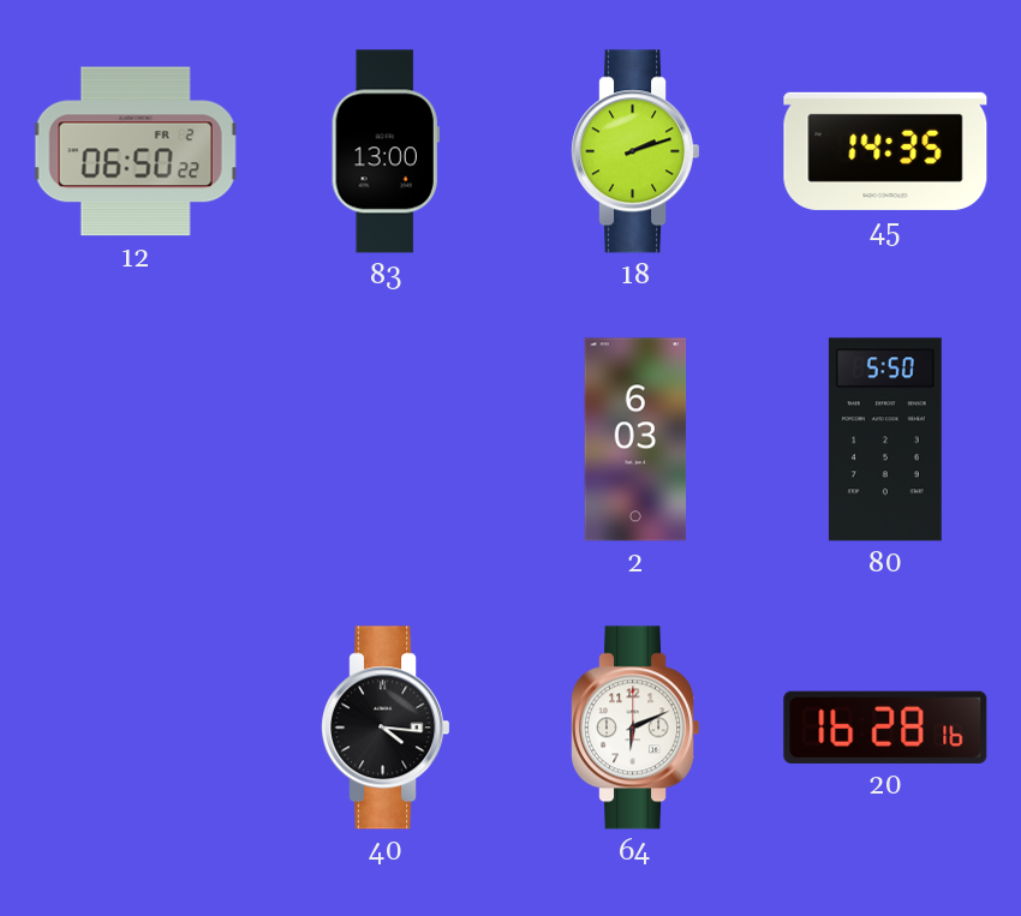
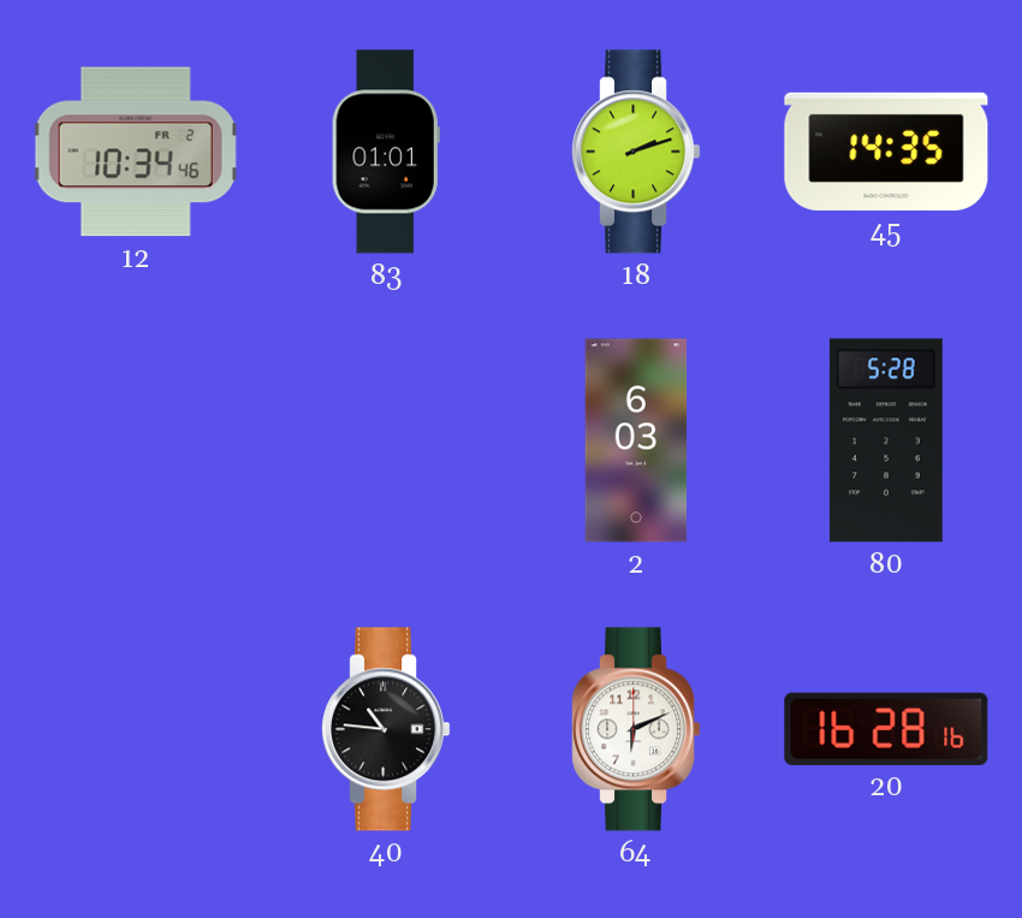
12: 06:50 -> 10:34
83: 13:00 -> 01:01
80: 5:50 -> 5:28
40: 4:16 -> 10:46
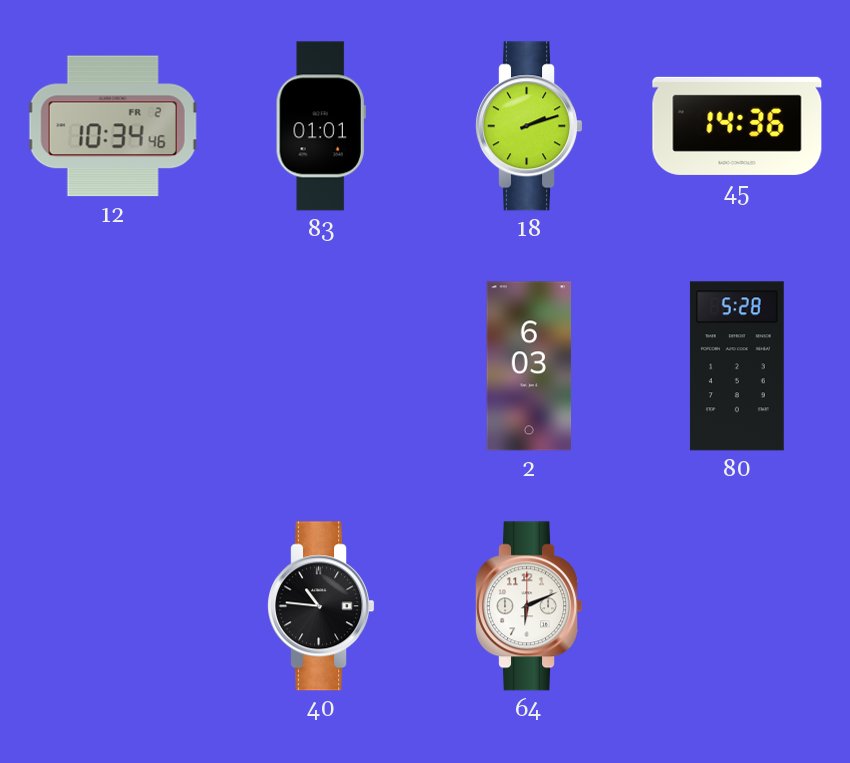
45: 14:35 -> 14:36
20: 16:28 -> none
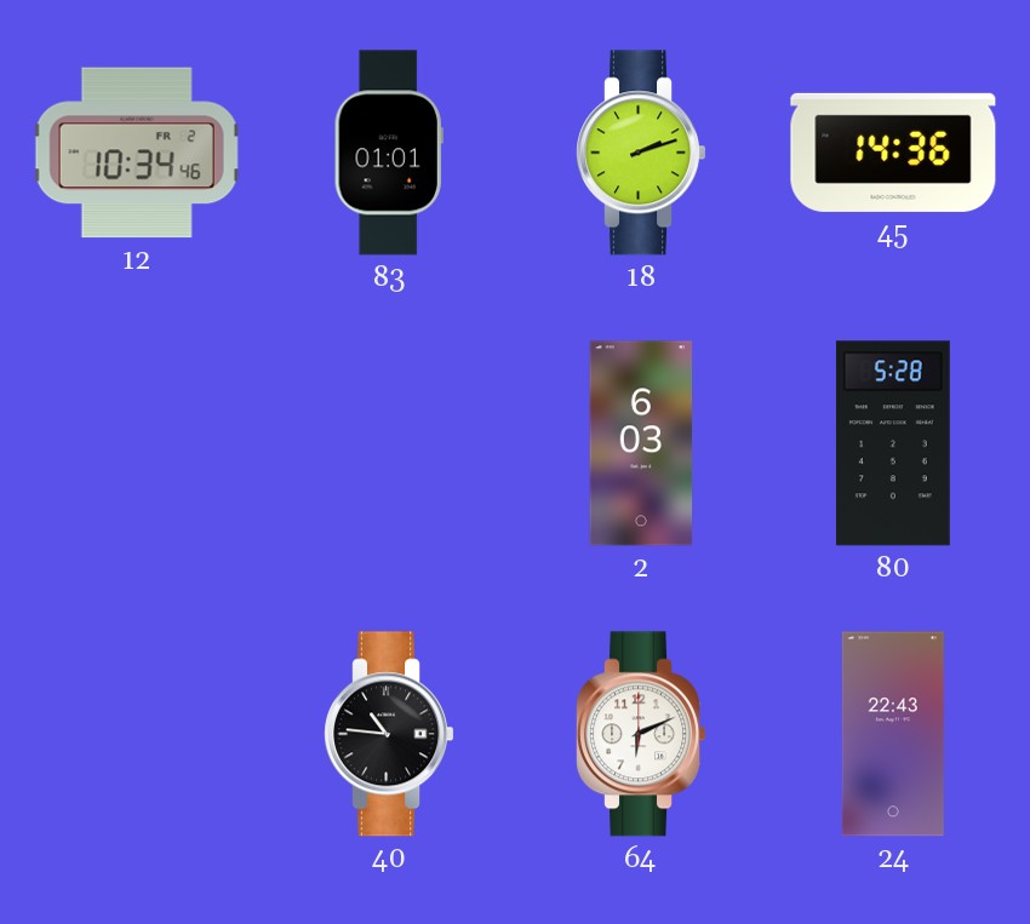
24: none -> 22:43
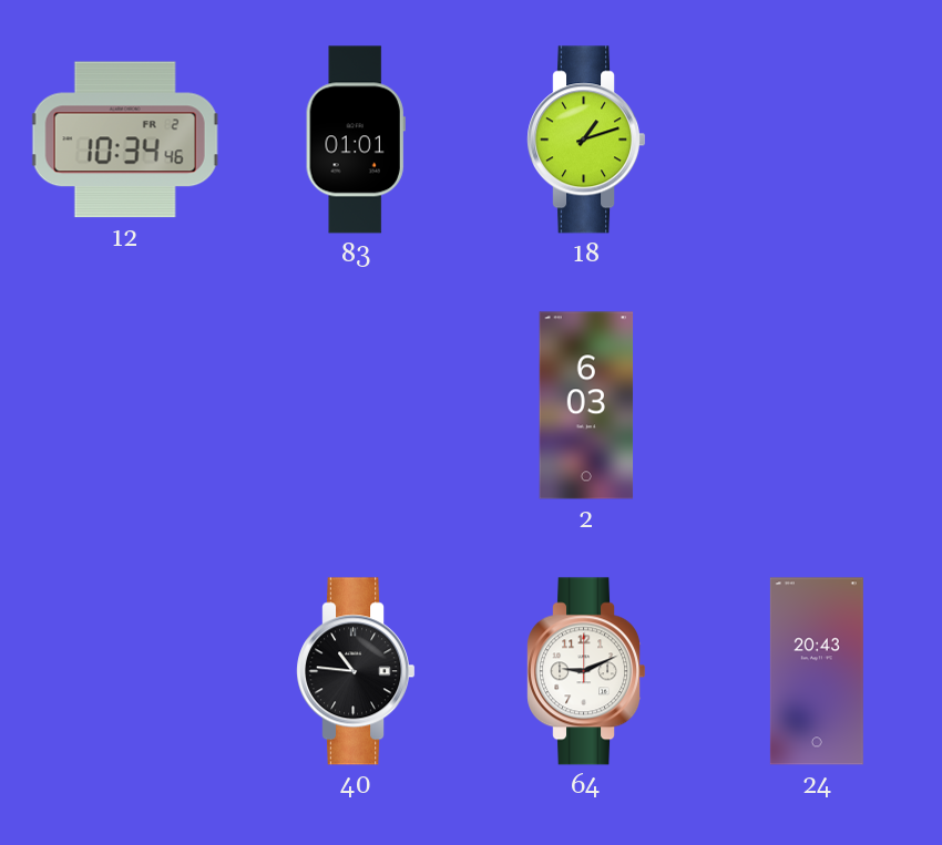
18: 2:12 -> 1:12
45: 14:36 -> none
80: 5:28 -> none
64: 6:11 -> 9:11
24: 22:43 -> 20:43
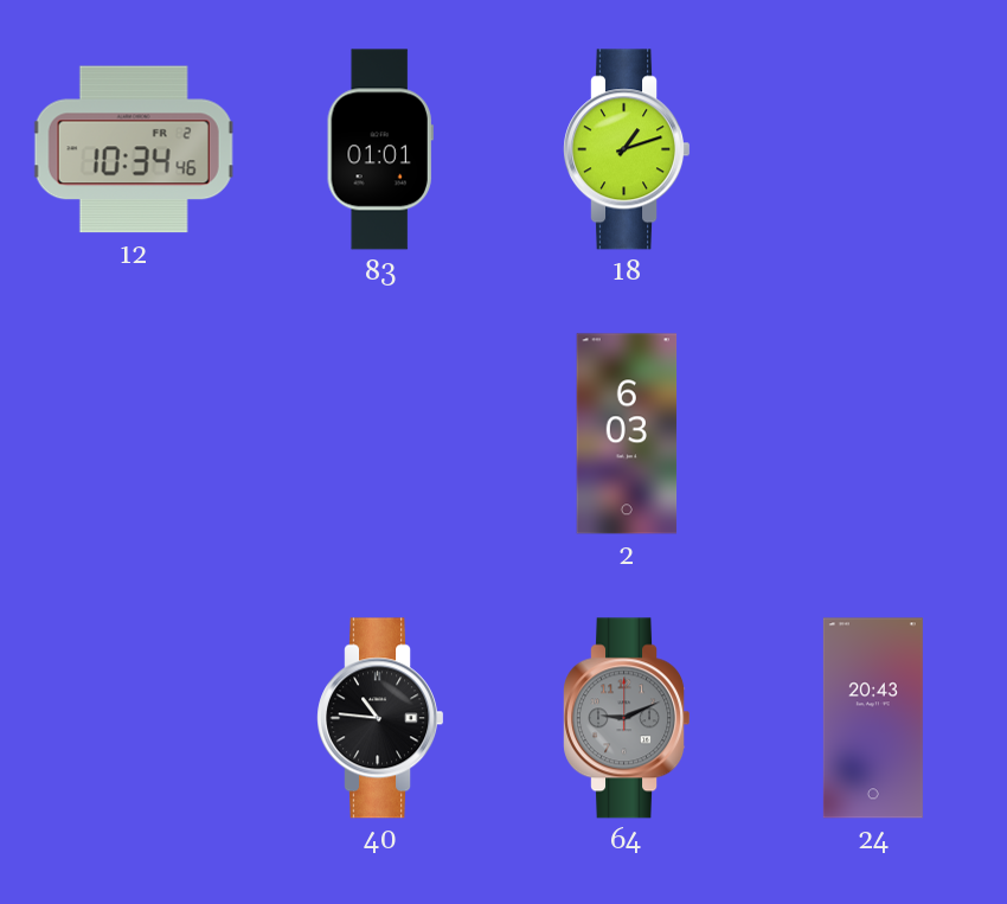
64 dial: white -> grey
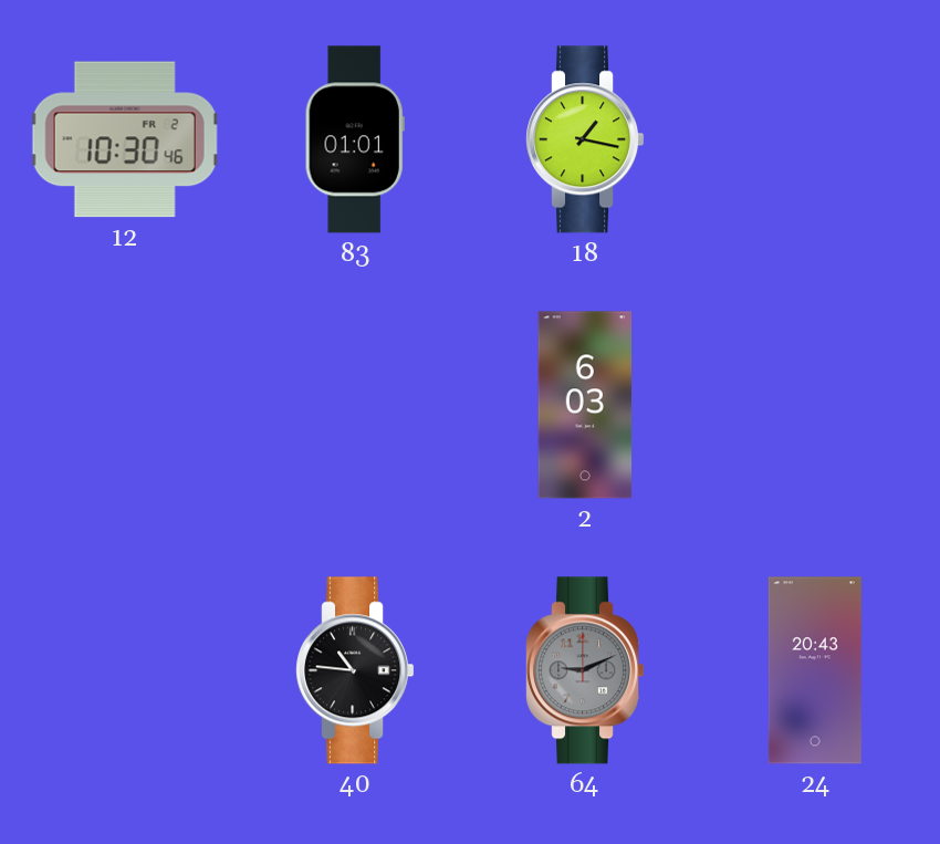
12: 10:34 -> 10:30
18: 1:12 -> 1:17
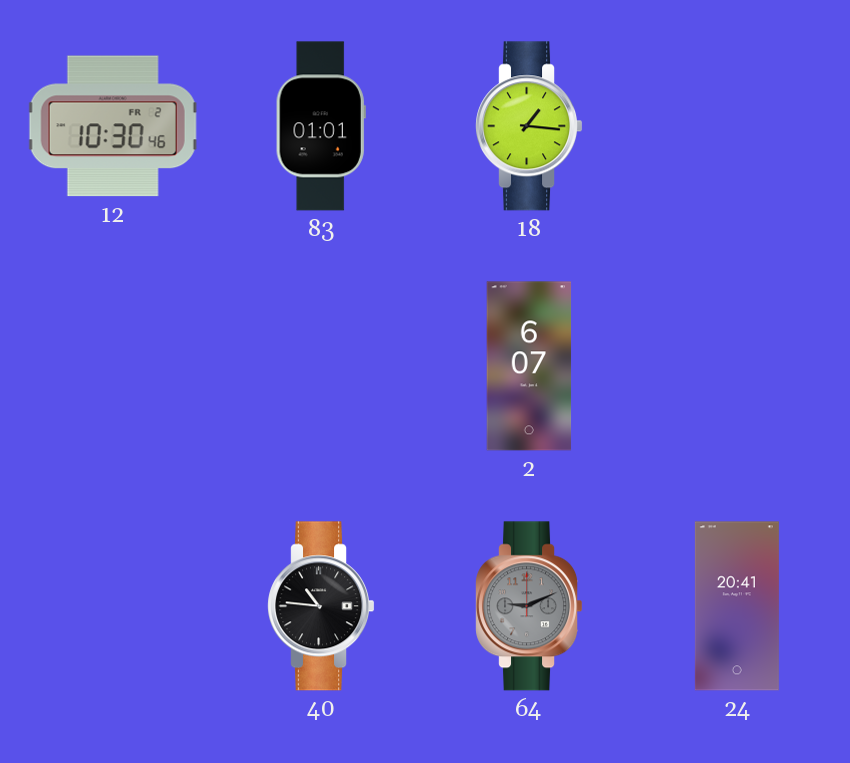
18: 1:17 -> 1:16
2: 6:03 -> 6:07
24: 20:43 -> 20:41
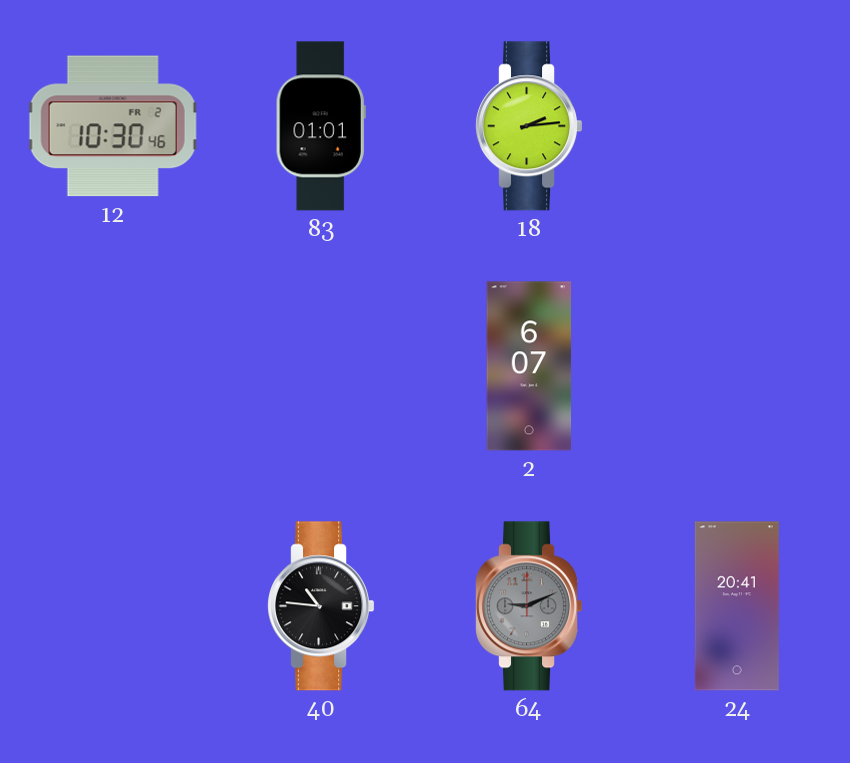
18: 1:16 -> 2:14
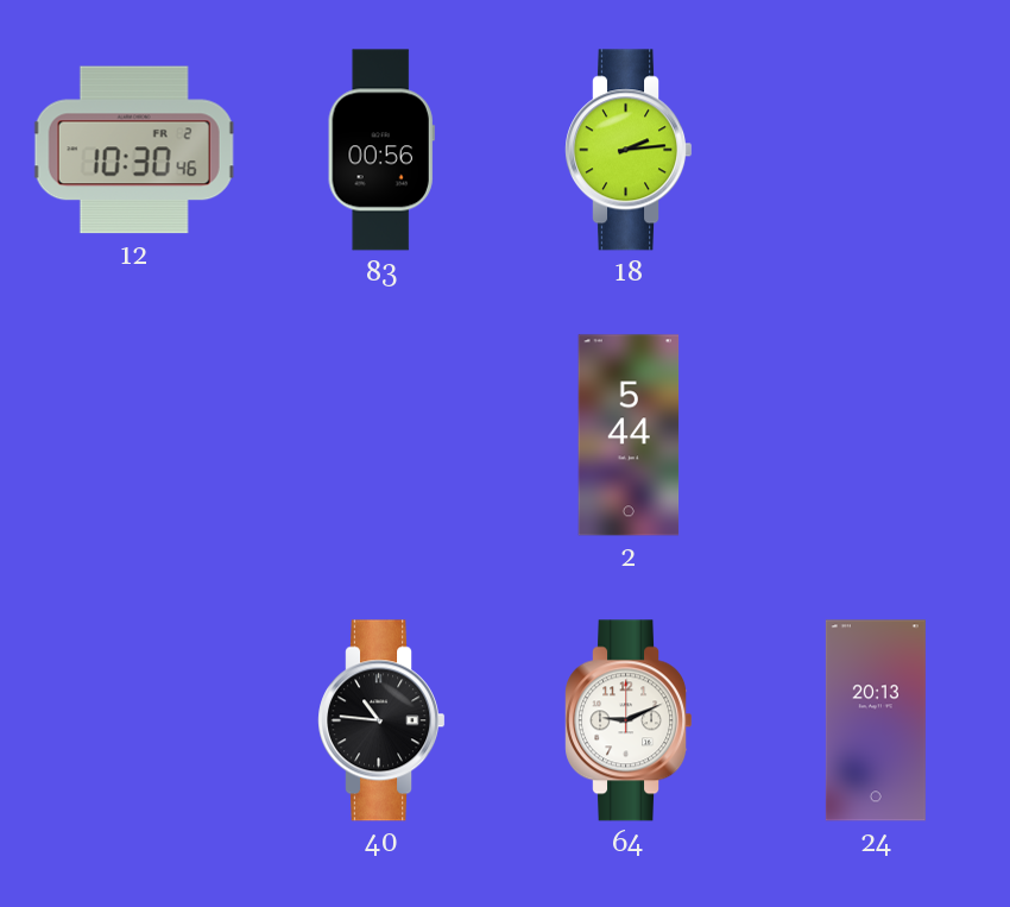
83: 01:01 -> 00:56
2: 6:07 -> 5:44
64 dial: grey -> white
24: 20:41 -> 20:13
